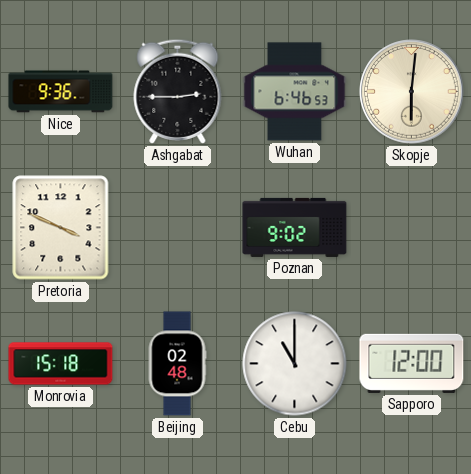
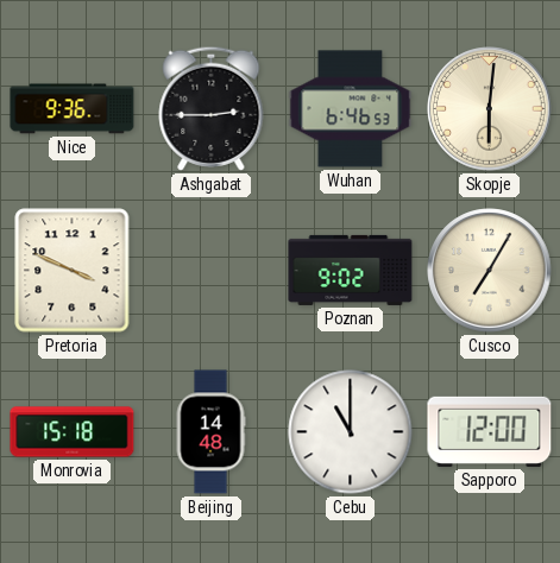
Cusco: none -> 7:05
Beijing: 02:48 -> 14:48
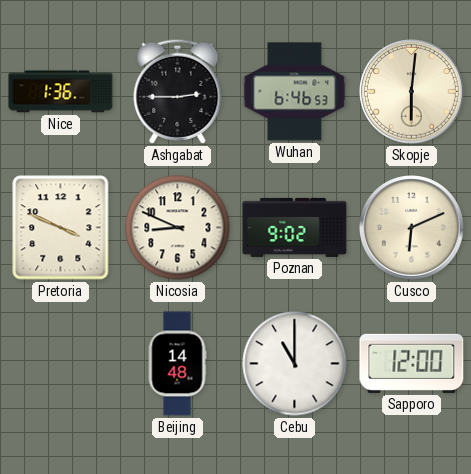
Nice: 9:36 -> 1:36
Nicosia: none -> 8:49
Cusco: 7:05 -> 6:11
Monrovia: 15:18 -> none
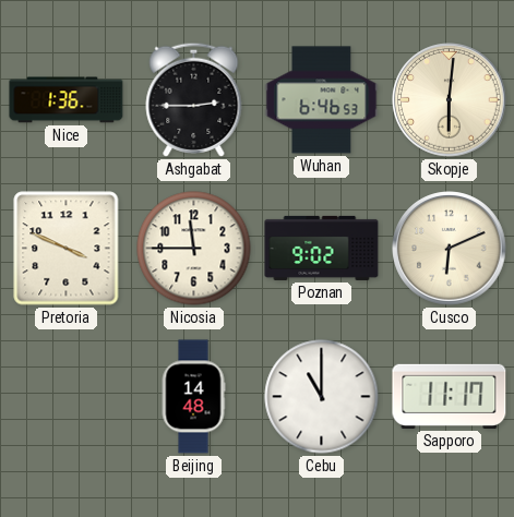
Nicosia: 8:49 -> 11:45
Sapporo: 12:00 -> 11:17
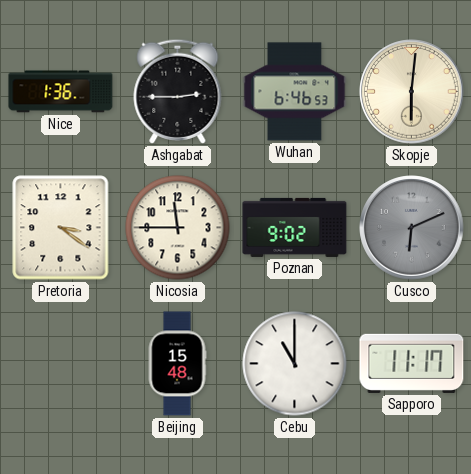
Pretoria: 3:49 -> 3:21
Cusco dial: cream -> grey
Beijing: 14:48 -> 15:48
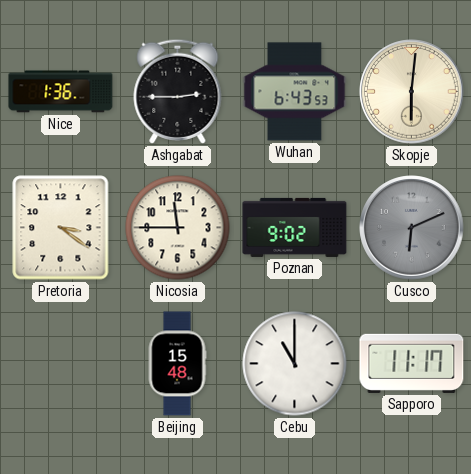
Wuhan: 6:46 -> 6:43
